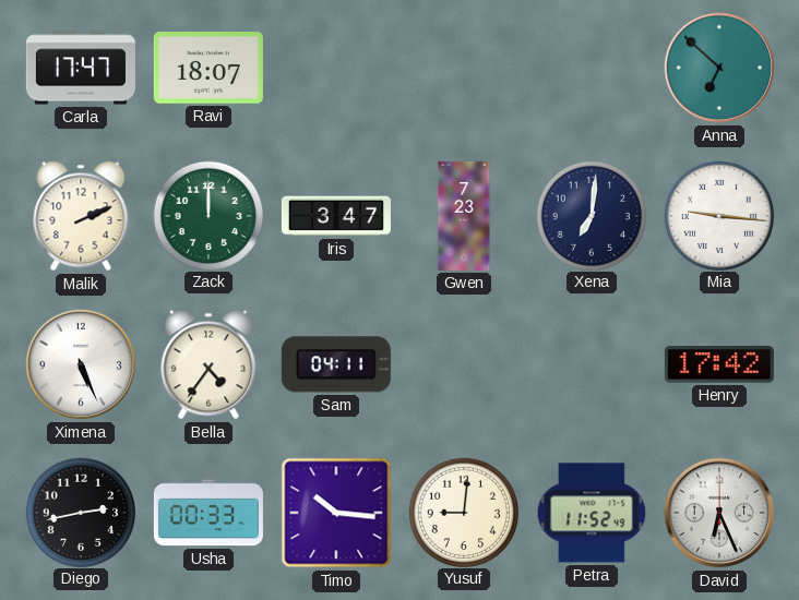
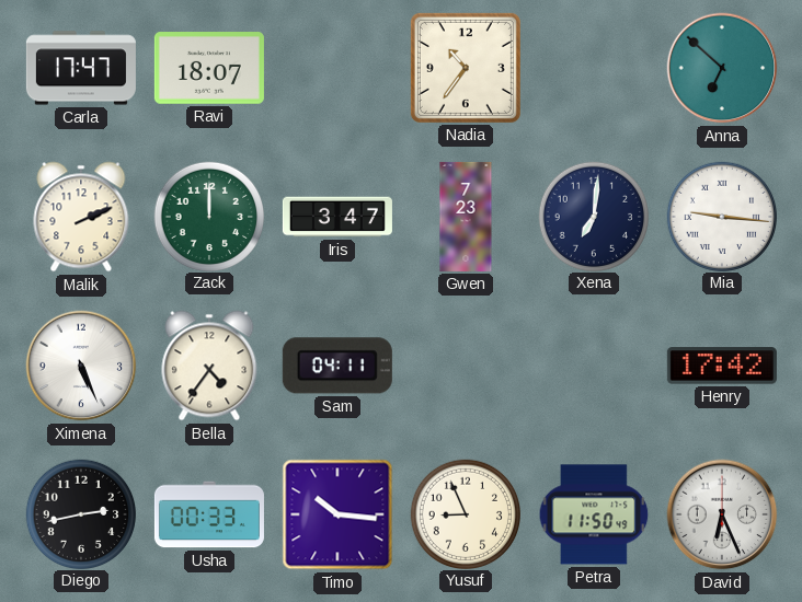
Nadia: none -> 10:36
Yusuf: 9:01 -> 8:56
Petra: 11:52 -> 11:50
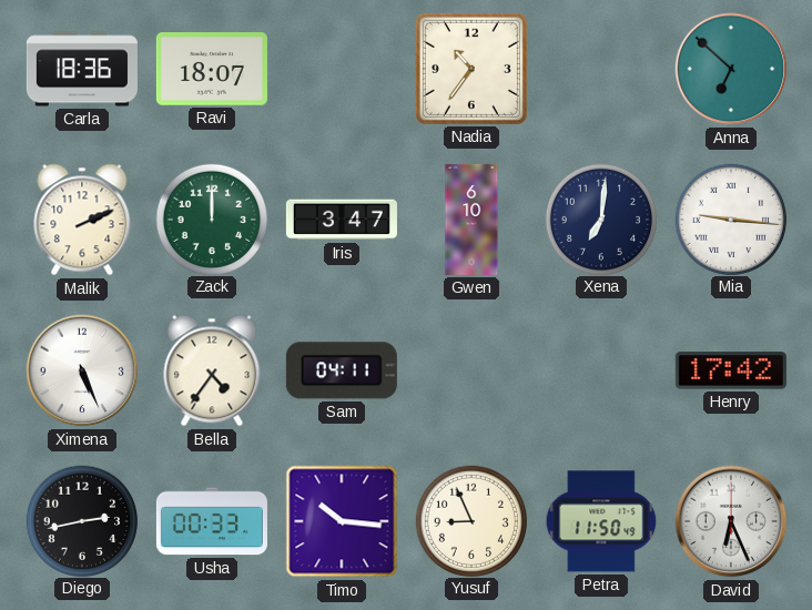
Carla: 17:47 -> 18:36
Gwen: 7:23 -> 6:10
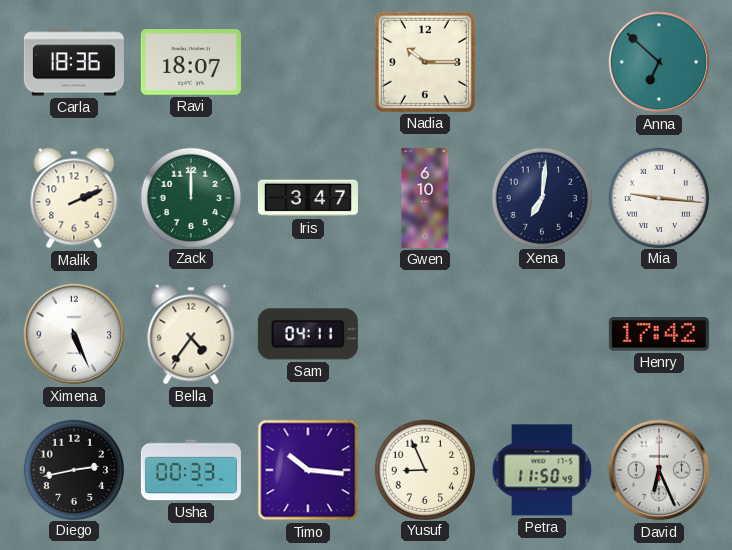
Nadia: 10:36 -> 10:15
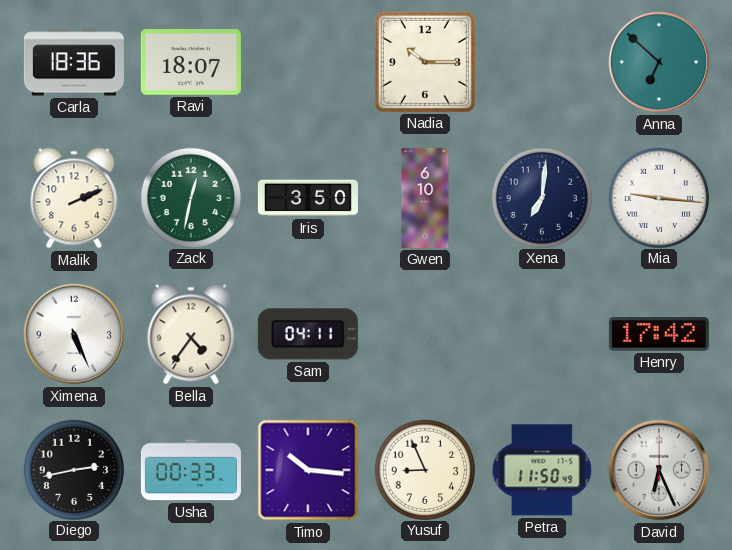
Zack: 12:00 -> 12:32
Iris: 3:47 -> 3:50
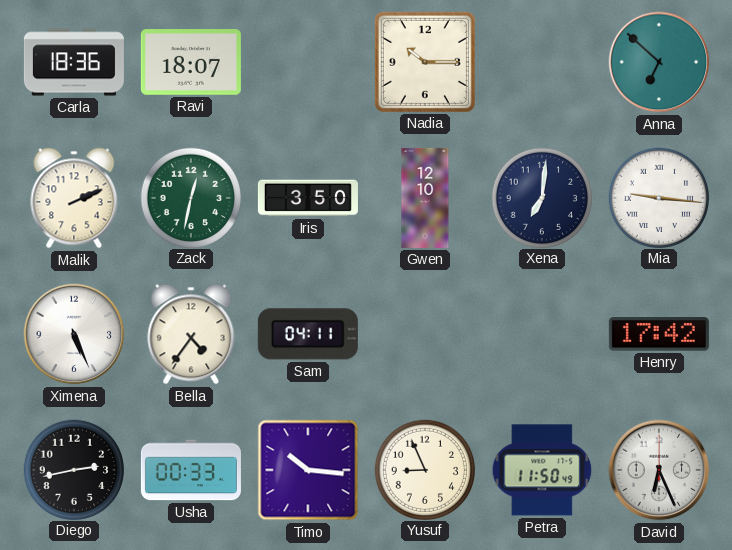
Gwen: 6:10 -> 12:10
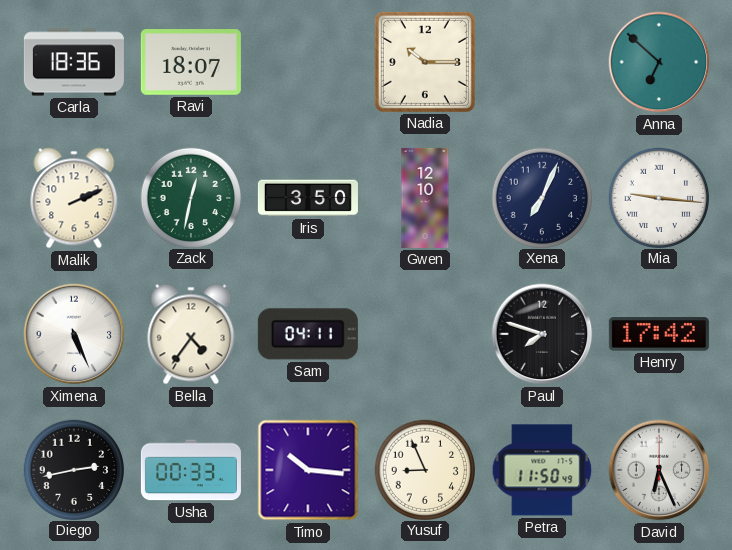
Xena: 7:01 -> 7:04
Paul: none -> 7:48
